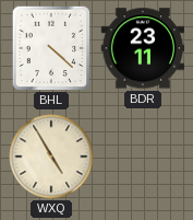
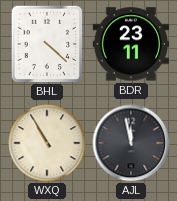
WXQ: 4:55 -> 10:55
AJL: none -> 11:58
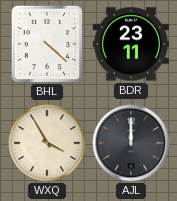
WXQ: 10:55 -> 3:55
AJL: 11:58 -> 12:00
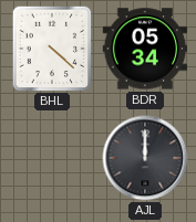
BDR: 23:11 -> 05:34
WXQ: 3:55 -> none
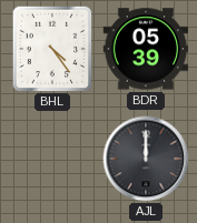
BHL: 4:22 -> 4:24
BDR: 05:34 -> 05:39
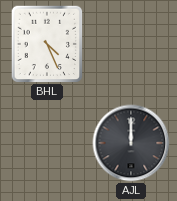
BHL: 4:24 -> 4:26
BDR: 05:39 -> none
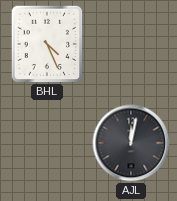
AJL: 12:00 -> 12:02
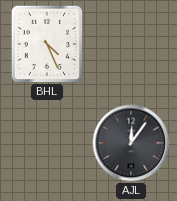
AJL: 12:02 -> 12:06
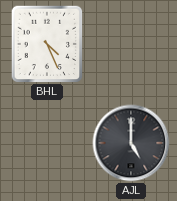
AJL: 12:06 -> 5:00
